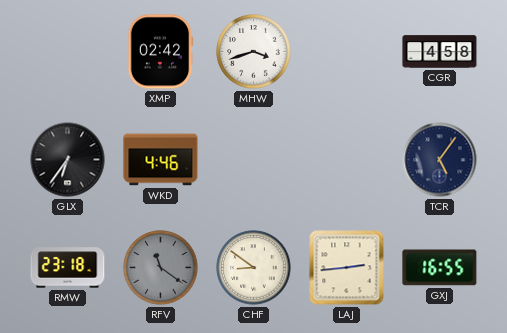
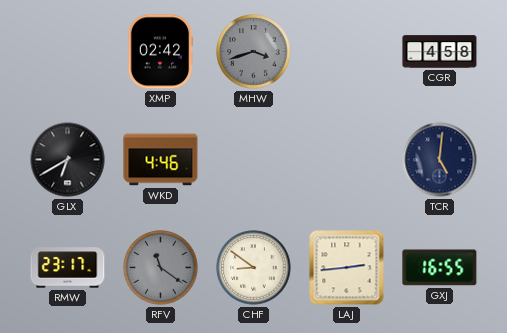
MHW dial: white -> grey
GLX: 6:36 -> 6:40
TCR: 5:06 -> 5:01
RMW: 23:18 -> 23:17
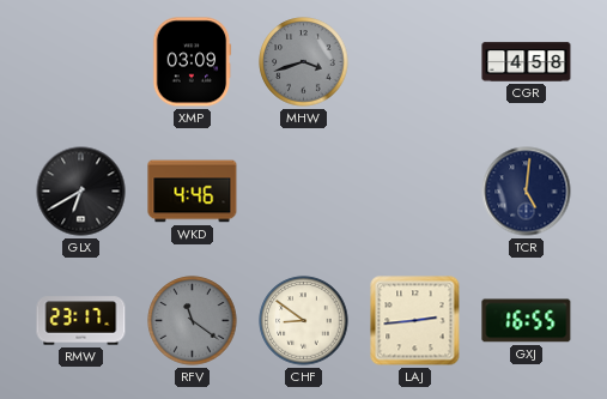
XMP: 02:42 -> 03:09
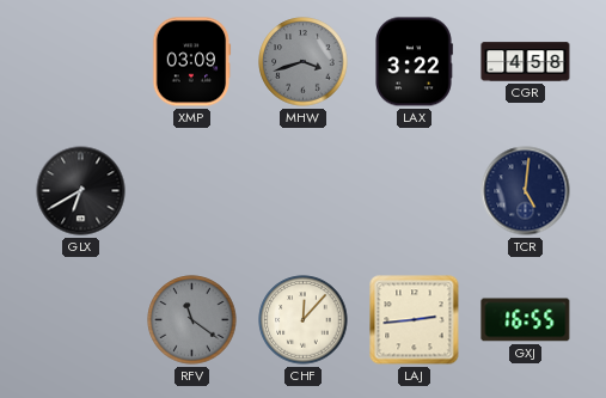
LAX: none -> 3:22
WKD: 4:46 -> none
RMW: 23:17 -> none
CHF: 8:51 -> 12:07
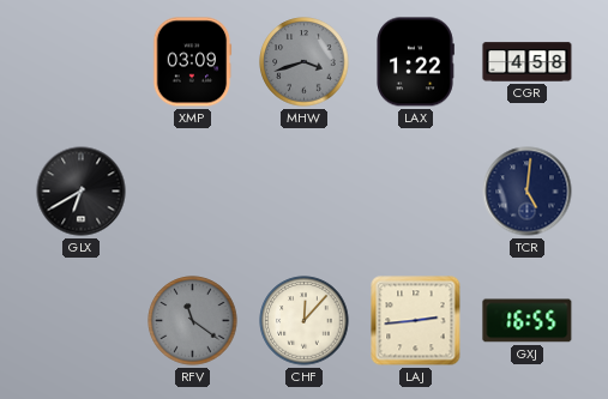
LAX: 3:22 -> 1:22
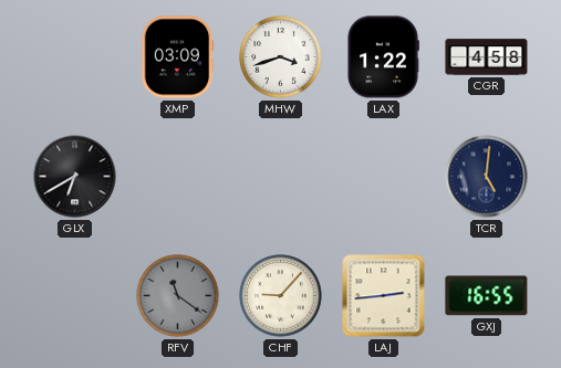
MHW dial: grey -> white
CHF: 12:07 -> 9:07
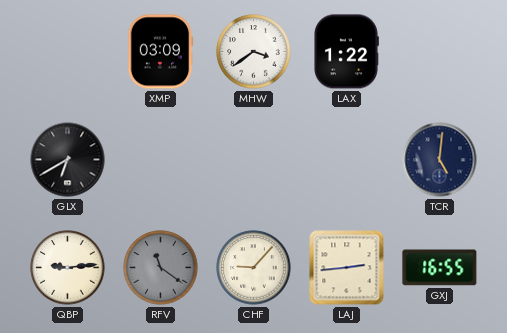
MHW: 3:42 -> 3:39
CGR: 4:58 -> none
QBP: none -> 9:14
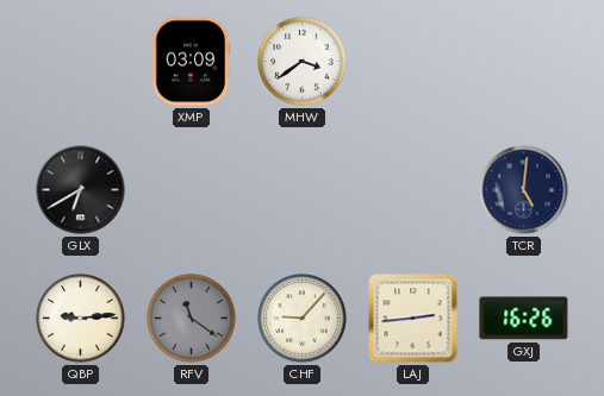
LAX: 1:22 -> none
GXJ: 16:55 -> 16:26
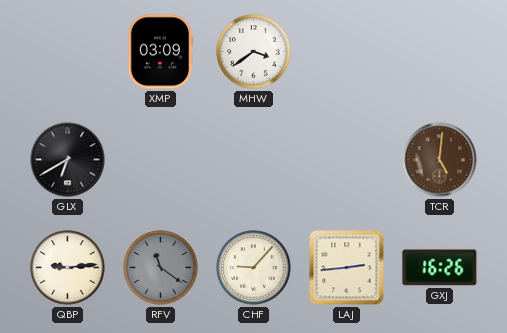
TCR dial: navy -> brown
